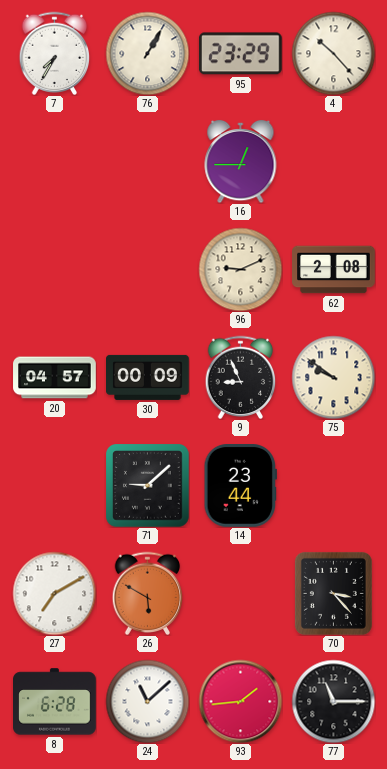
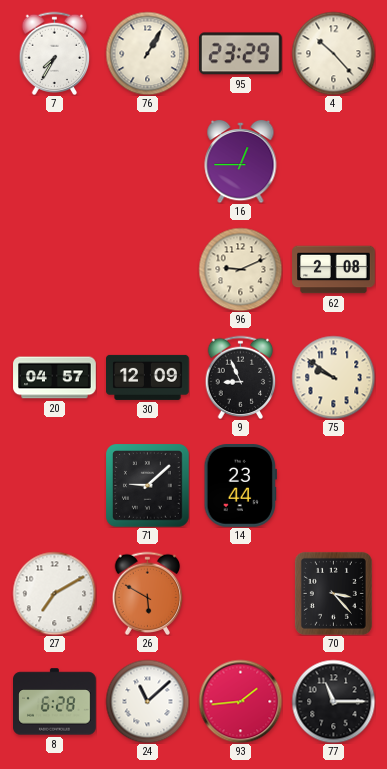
30: 00:09 -> 12:09
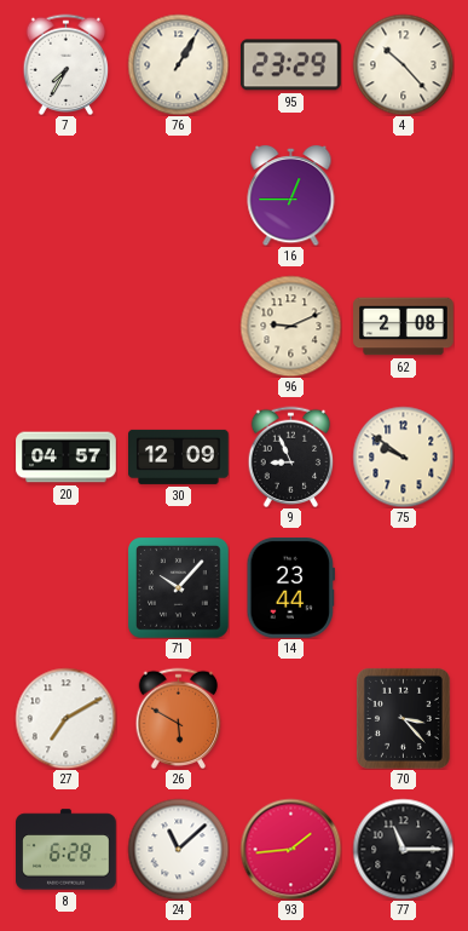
71: 9:08 -> 10:07
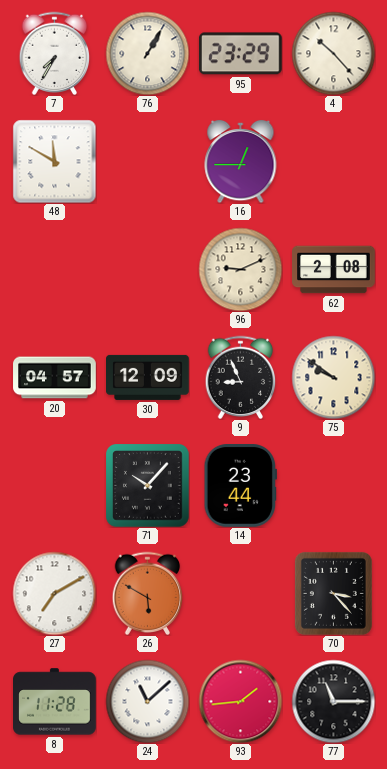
48: none -> 11:50
8: 6:28 -> 11:28
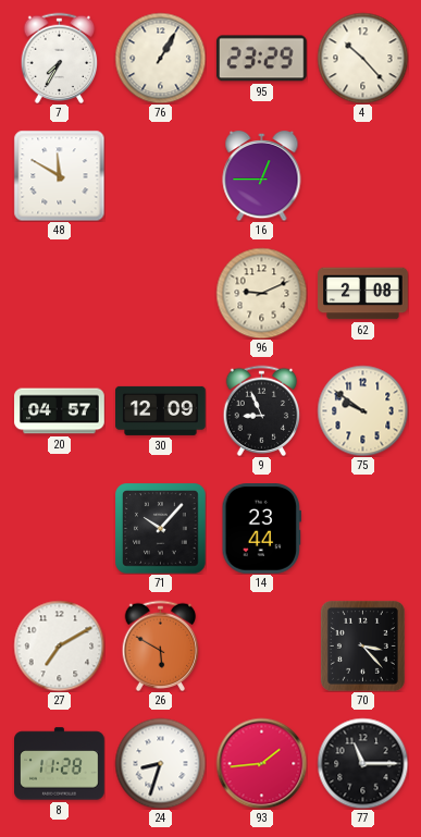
24: 11:08 -> 8:33
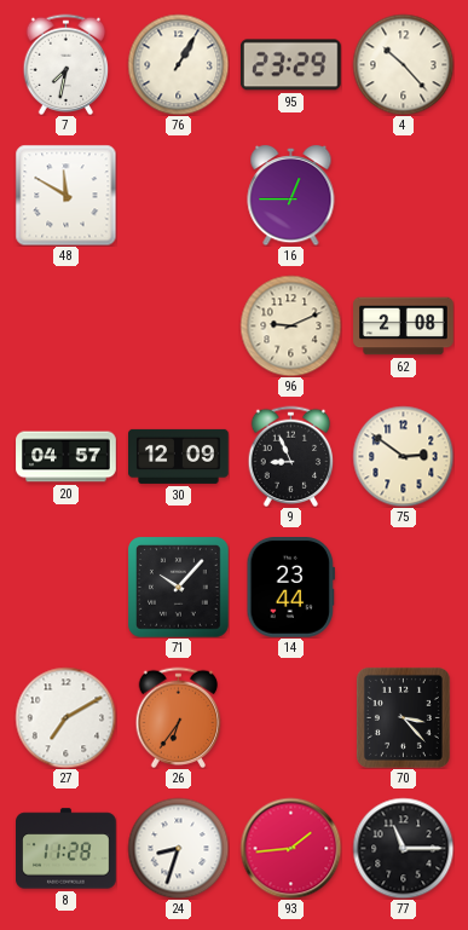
7: 7:35 -> 7:32
75: 9:51 -> 2:51
26: 5:50 -> 6:36
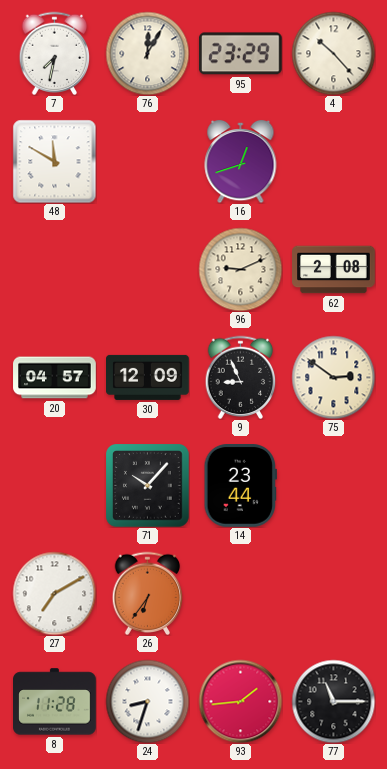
76: 1:05 -> 12:05
16: 12:45 -> 12:42
70: 3:23 -> none
